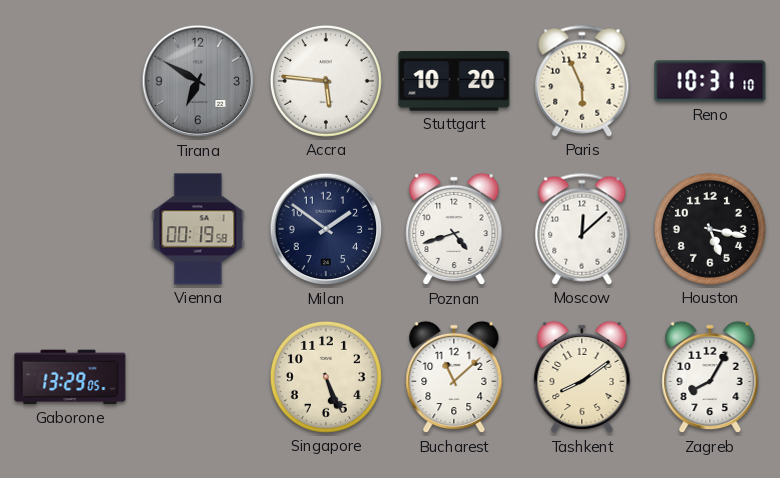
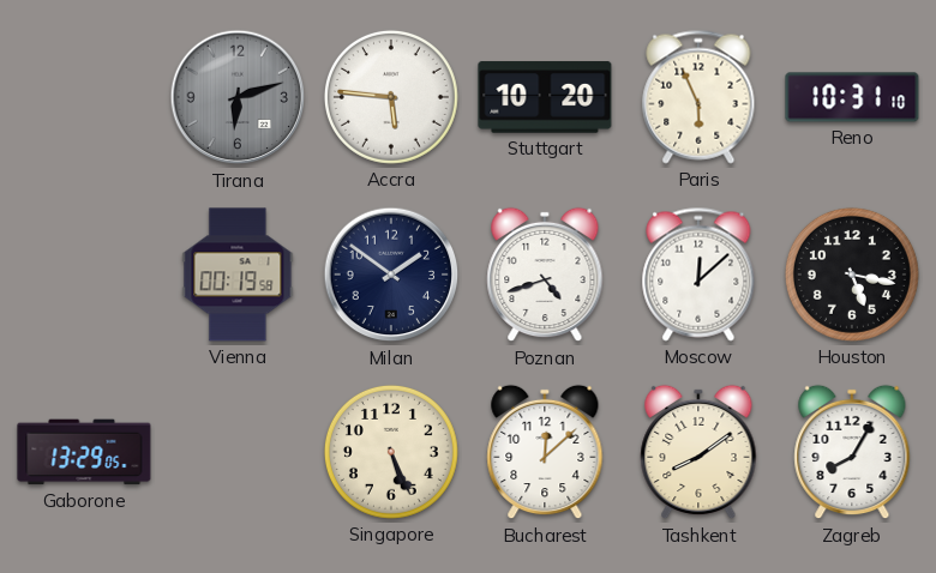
Tirana: 6:50 -> 6:12
Bucharest: 11:08 -> 12:08
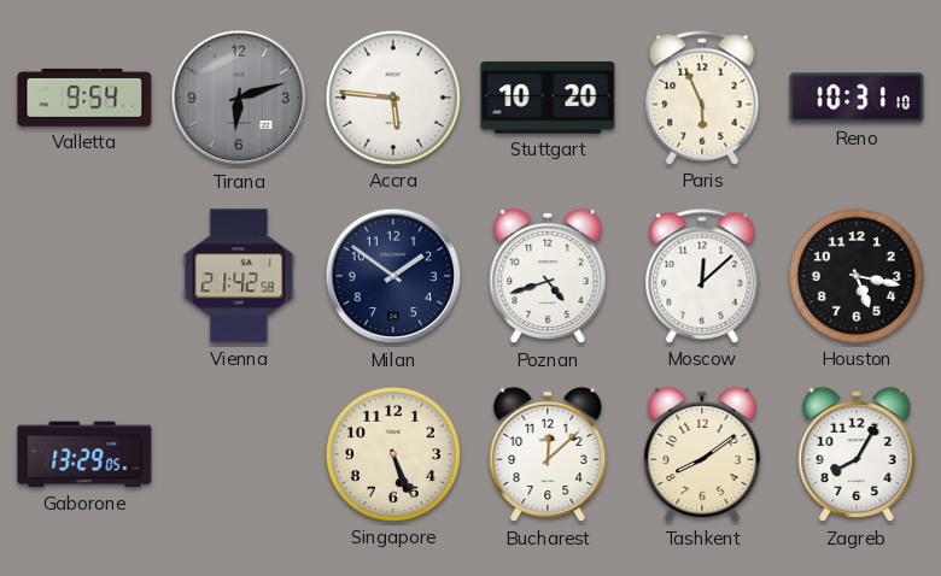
Valletta: none -> 9:54
Vienna: 00:19 -> 21:42
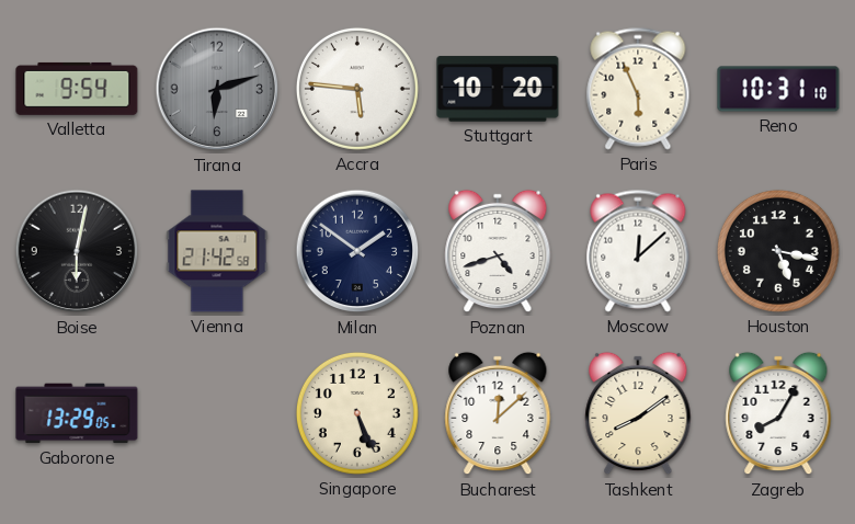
Boise: none -> 6:02
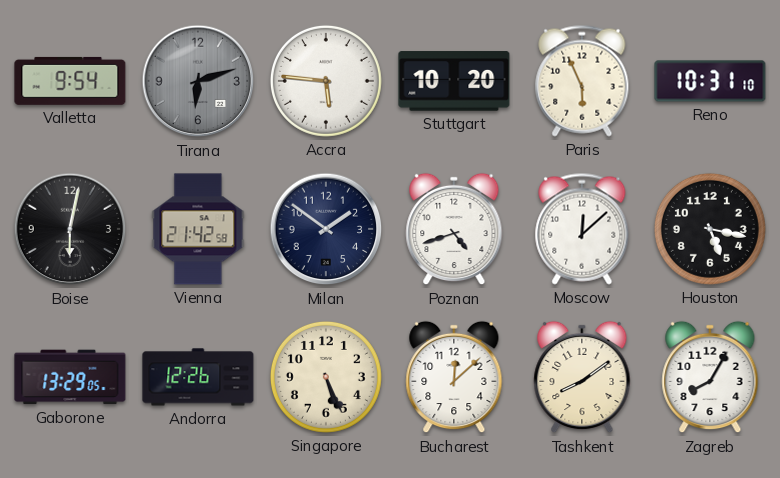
Andorra: none -> 12:26
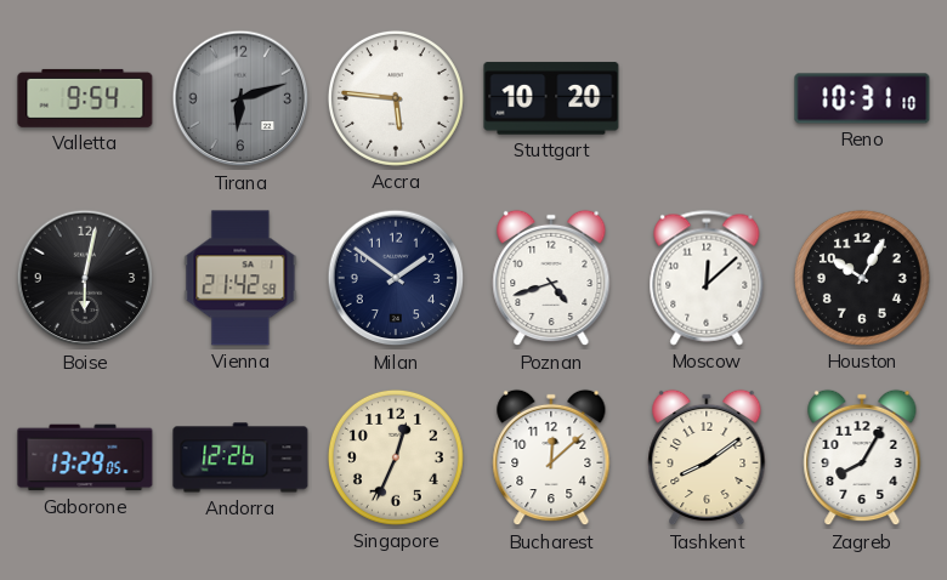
Paris: 5:56 -> none
Houston: 5:17 -> 10:05
Singapore: 5:26 -> 12:34
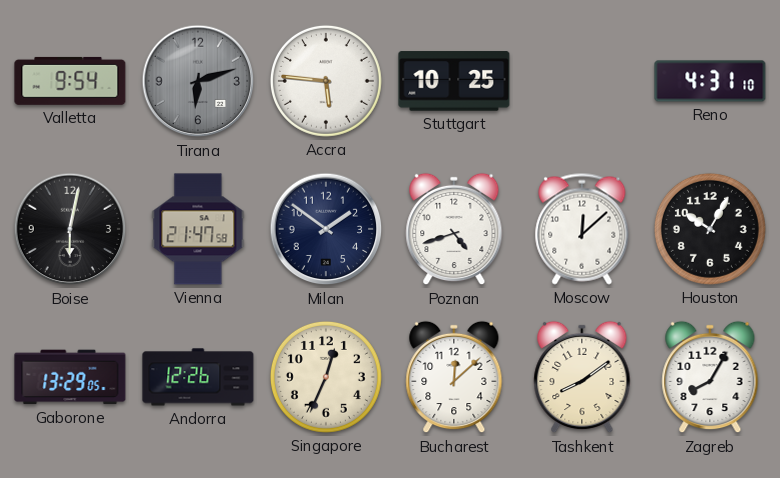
Stuttgart: 10:20 -> 10:25
Reno: 10:31 -> 4:31
Vienna: 21:42 -> 21:47
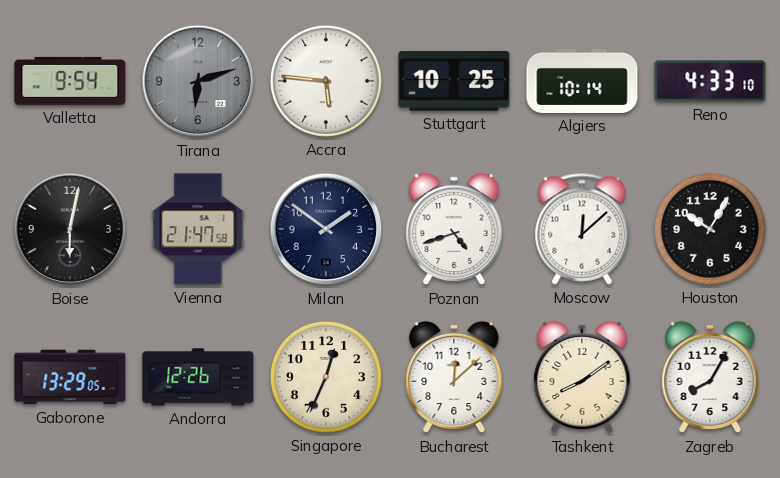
Algiers: none -> 10:14
Reno: 4:31 -> 4:33
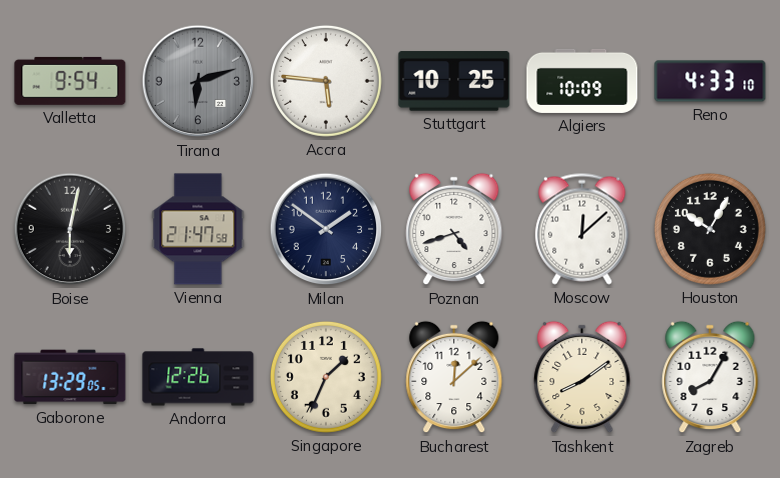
Algiers: 10:14 -> 10:09
Singapore: 12:34 -> 1:34
